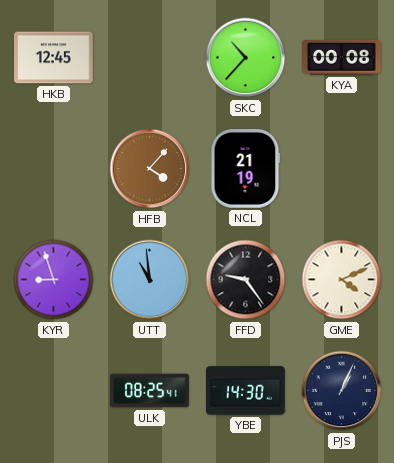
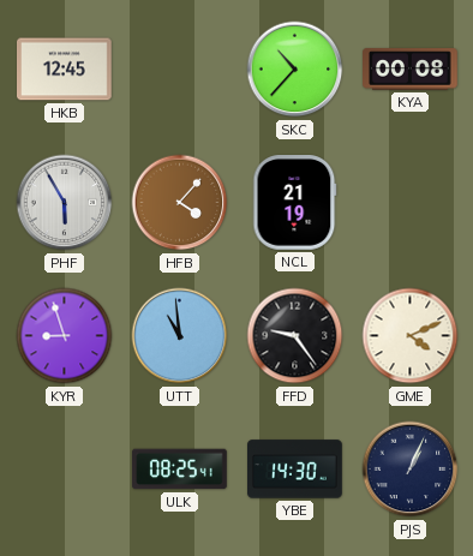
PHF: none -> 5:55
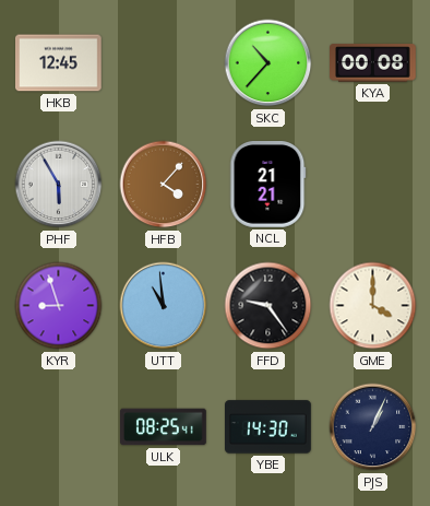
NCL: 21:19 -> 21:21
GME: 4:11 -> 4:00
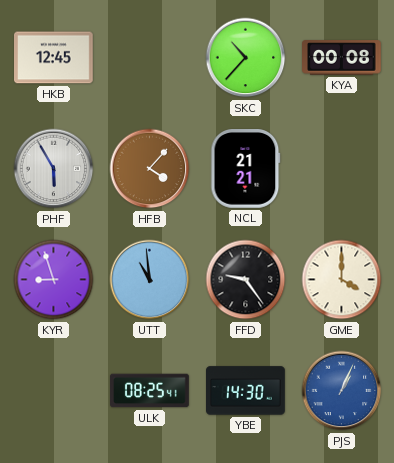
PJS dial: navy -> blue
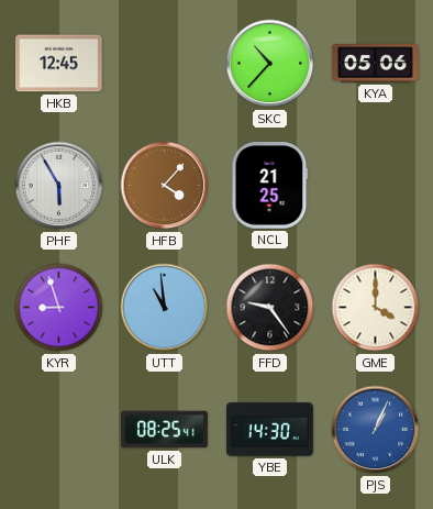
KYA: 00:08 -> 05:06
NCL: 21:21 -> 21:25
